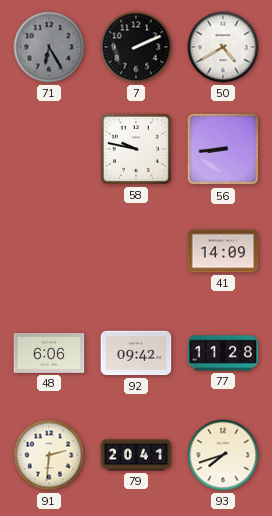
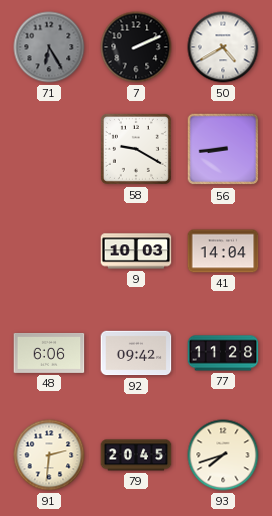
58: 9:47 -> 9:20
9: none -> 10:03
41: 14:09 -> 14:04
79: 20:41 -> 20:45
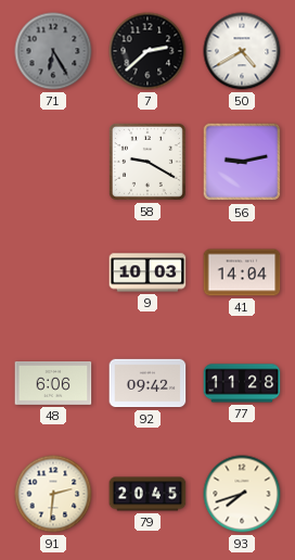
7: 2:11 -> 2:38
56: 8:44 -> 9:13
